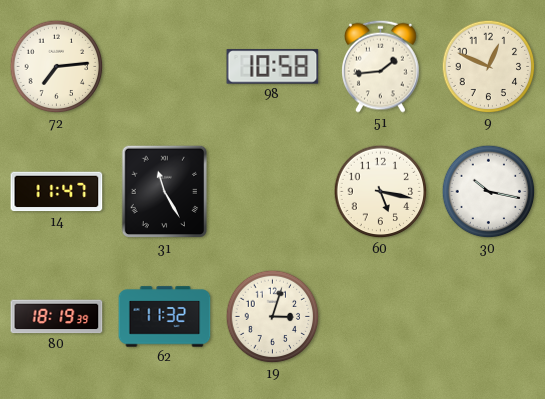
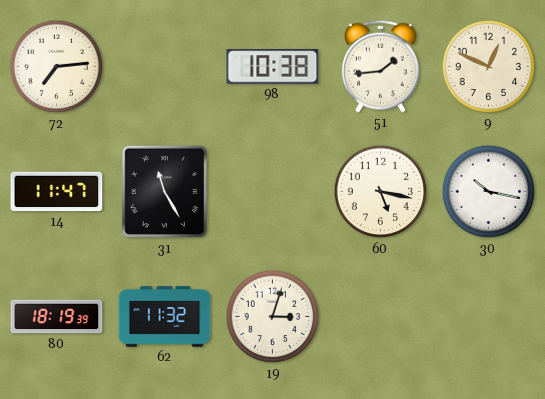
98: 10:58 -> 10:38
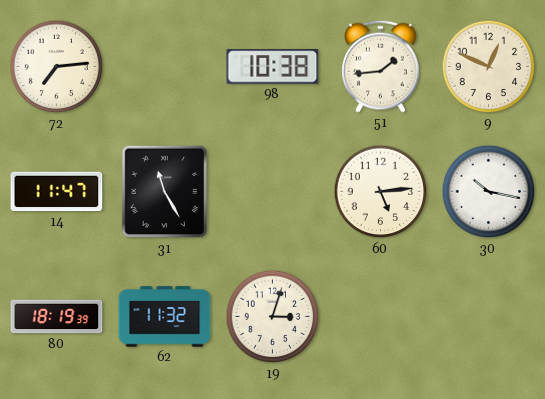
60: 5:17 -> 5:14
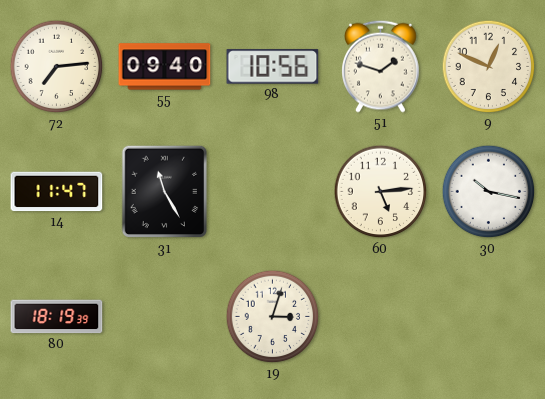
55: none -> 09:40
98: 10:38 -> 10:56
51: 1:44 -> 1:48
62: 11:32 -> none
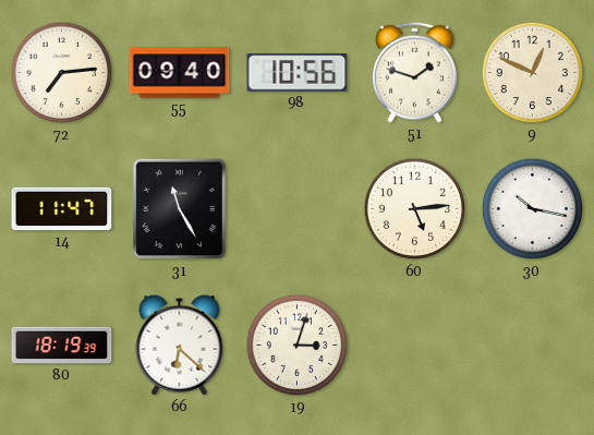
66: none -> 6:22
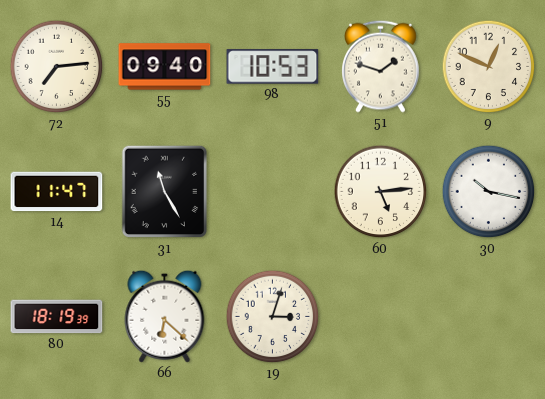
98: 10:56 -> 10:53
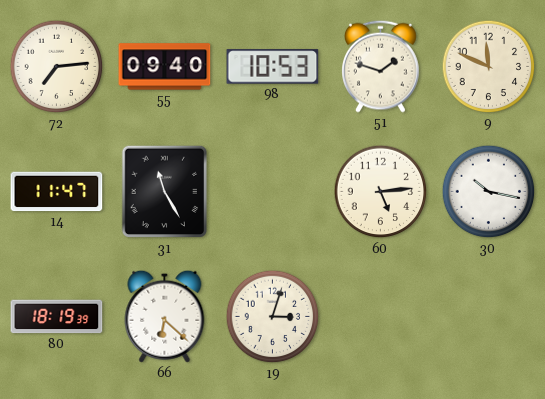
9: 12:49 -> 11:49
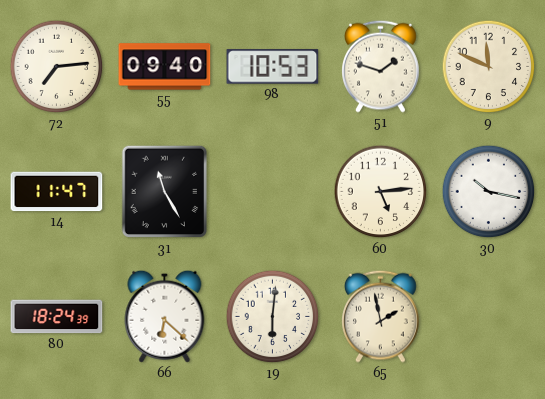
80: 18:19 -> 18:24
19: 3:03 -> 6:01
65: none -> 1:58
